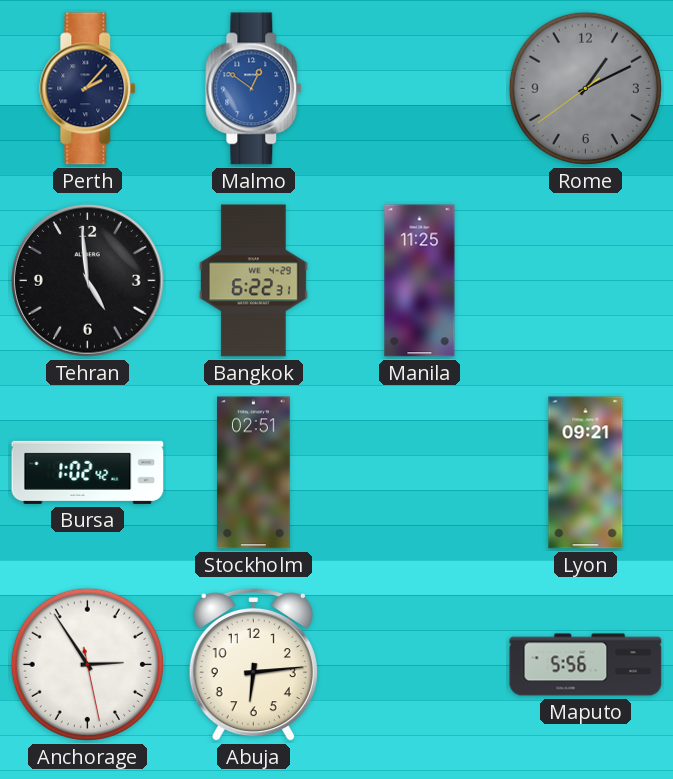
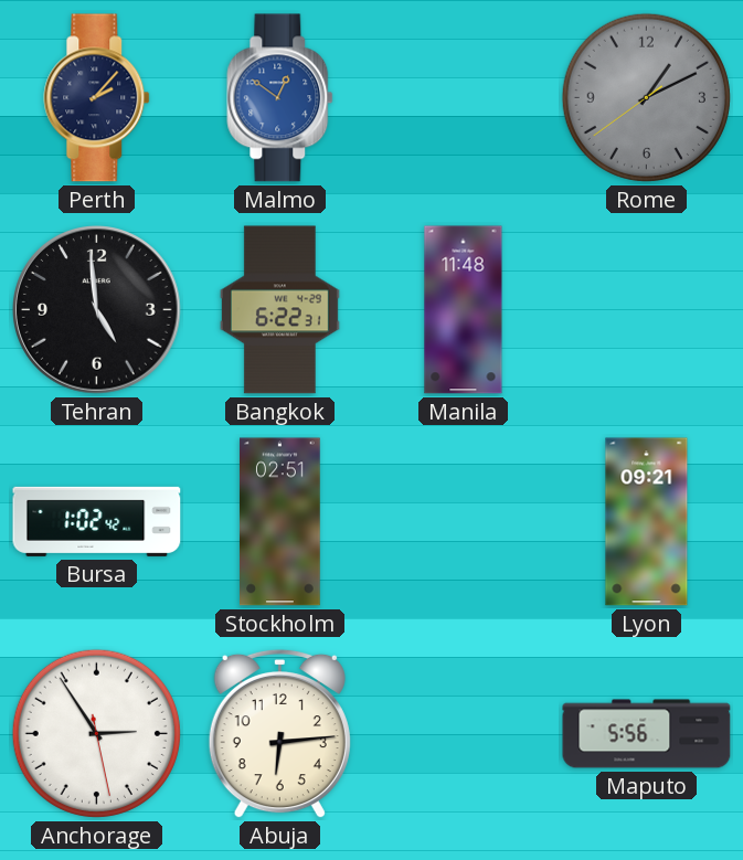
Manila: 11:25 -> 11:48
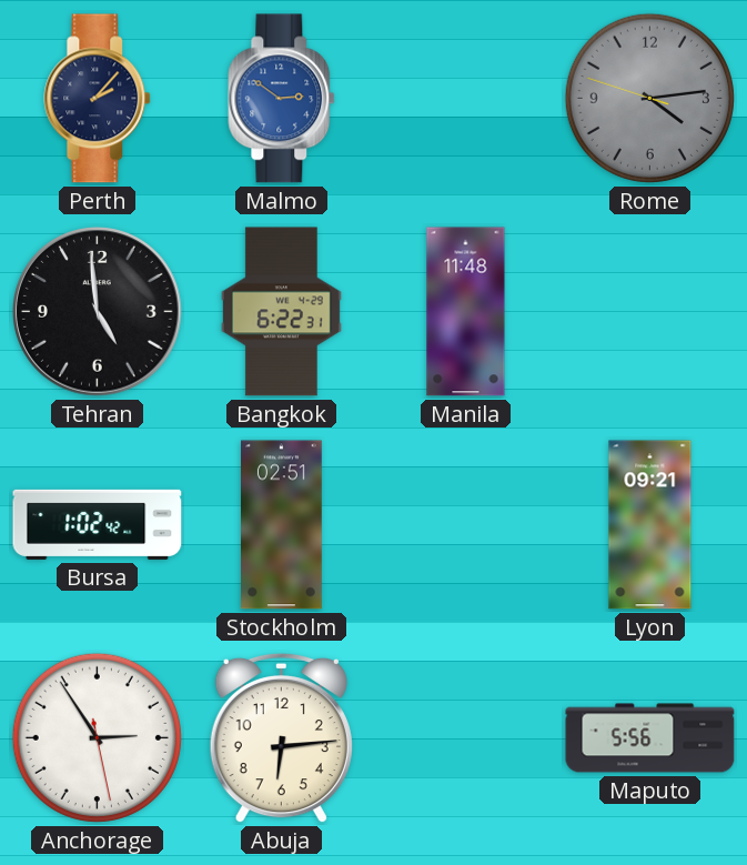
Malmo: 12:51 -> 2:51
Rome: 1:10 -> 4:13
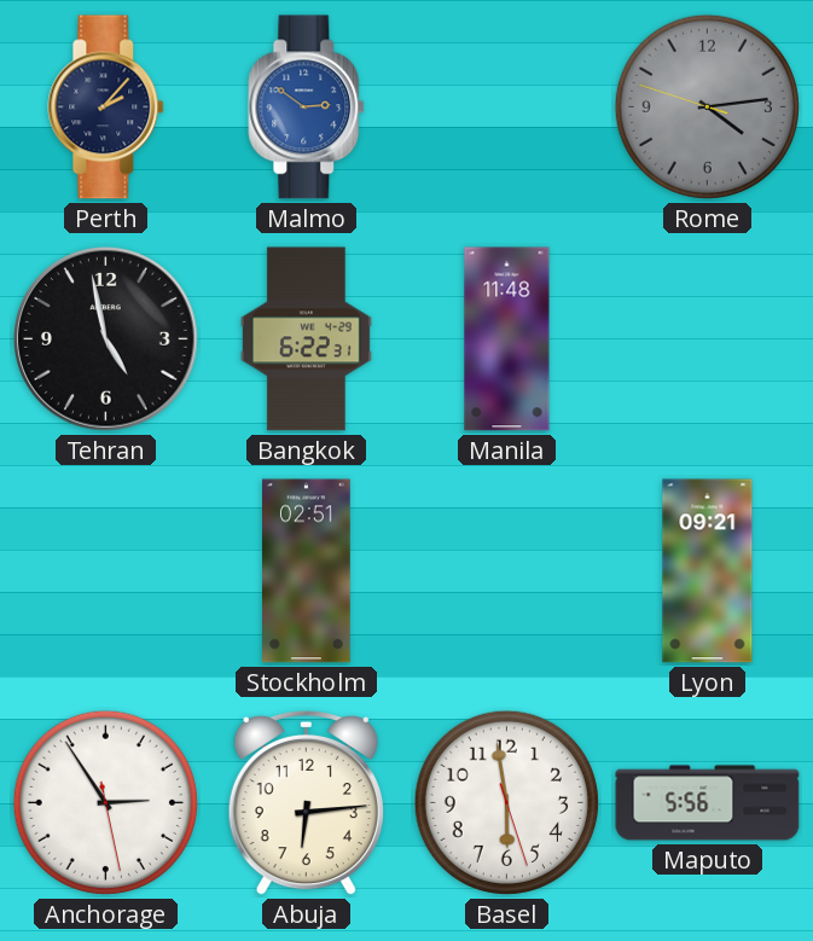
Tehran: 4:59 -> 4:58
Bursa: 1:02 -> none
Basel: none -> 5:58
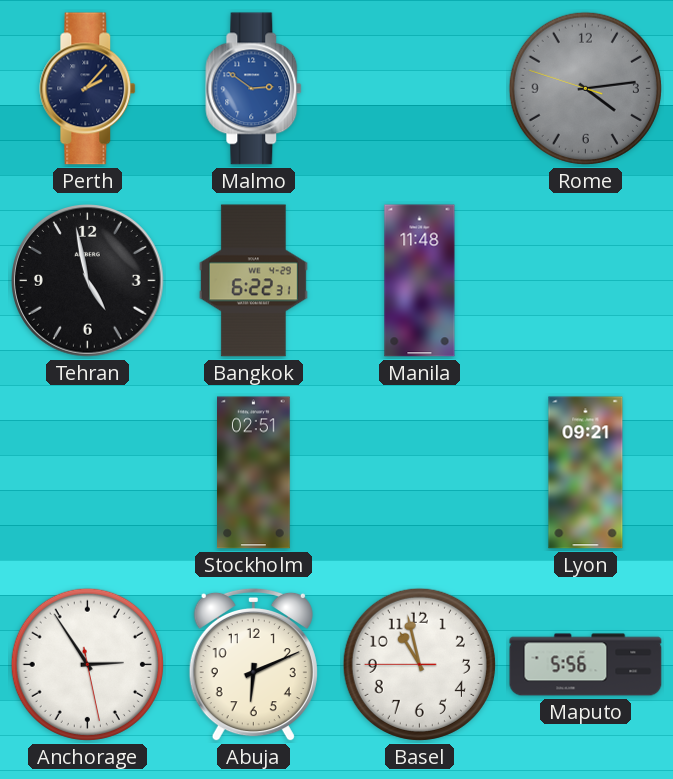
Abuja: 6:14 -> 6:11
Basel: 5:58 -> 10:57
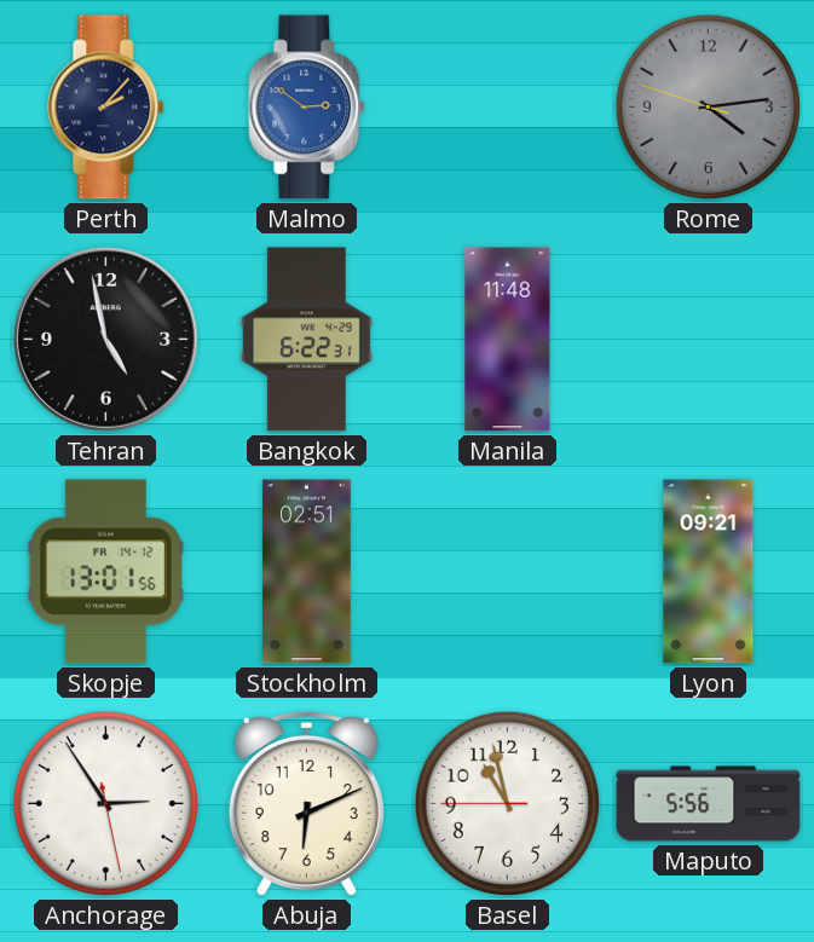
Skopje: none -> 13:01
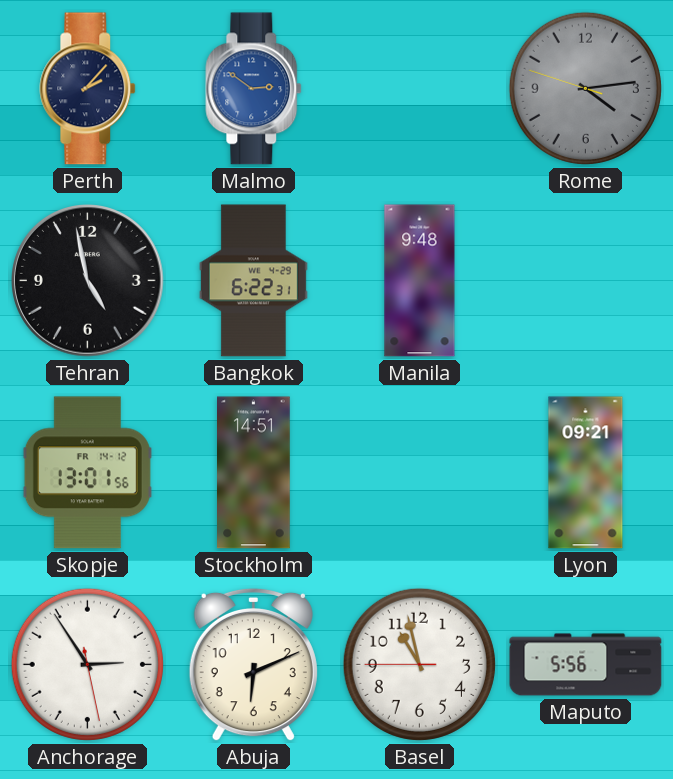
Manila: 11:48 -> 9:48
Stockholm: 02:51 -> 14:51
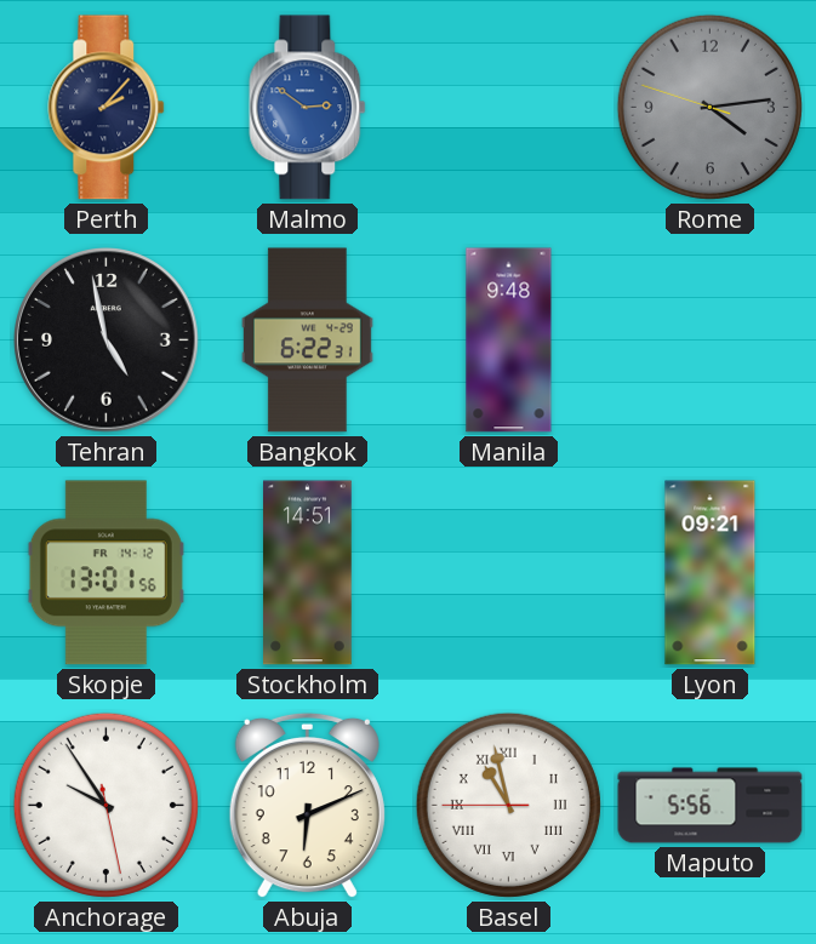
Anchorage: 2:54 -> 9:54
Basel numerals: Arabic -> Roman
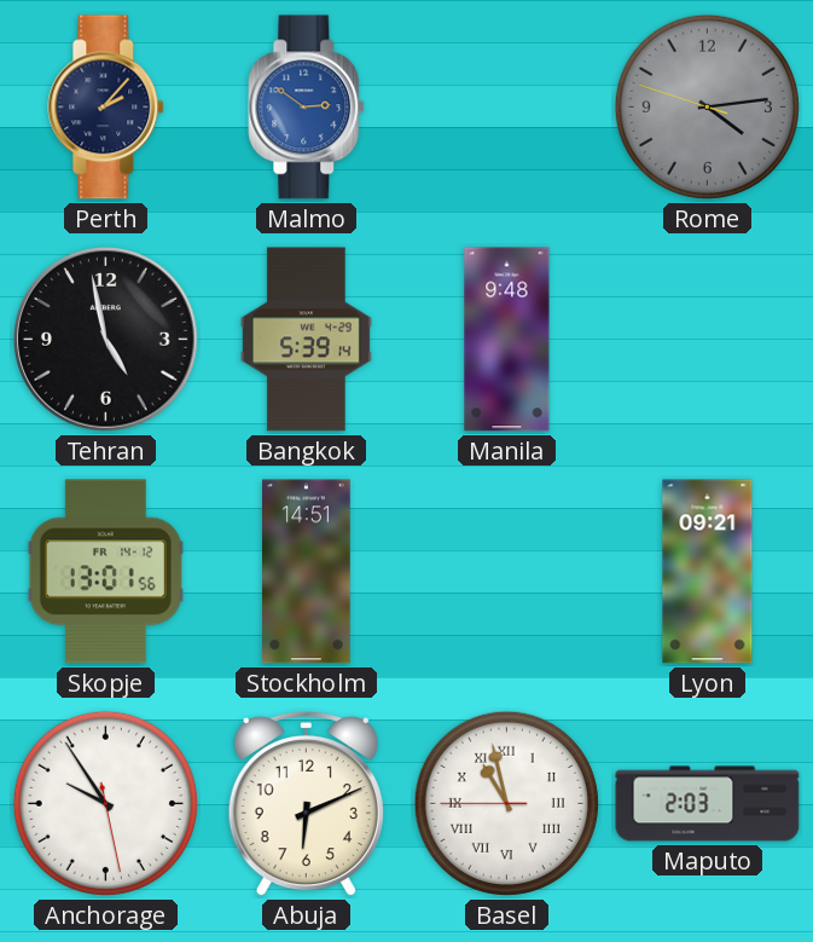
Bangkok: 6:22 -> 5:39
Maputo: 5:56 -> 2:03
